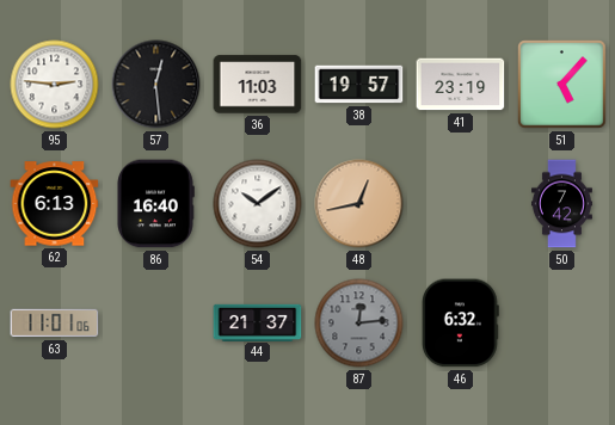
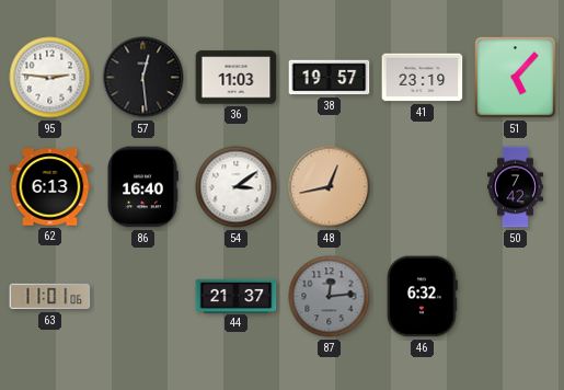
54: 10:09 -> 3:09
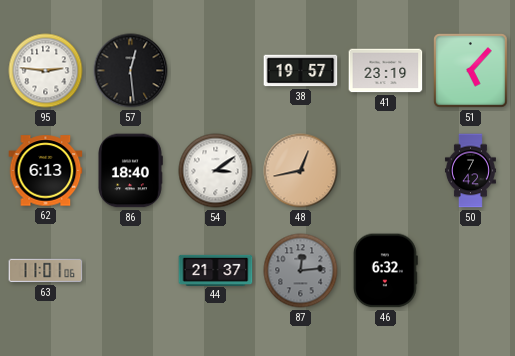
36: 11:03 -> none
86: 16:40 -> 18:40
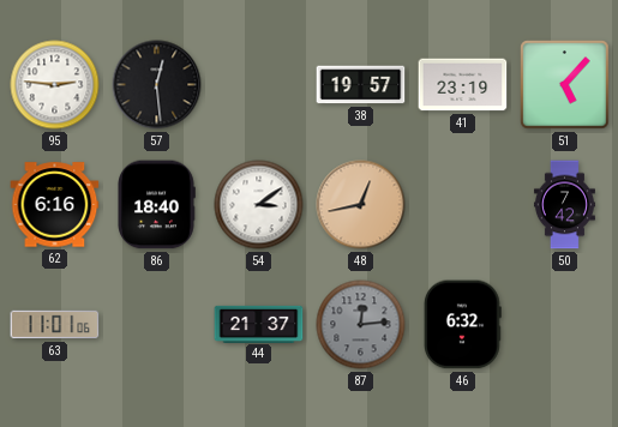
62: 6:13 -> 6:16
